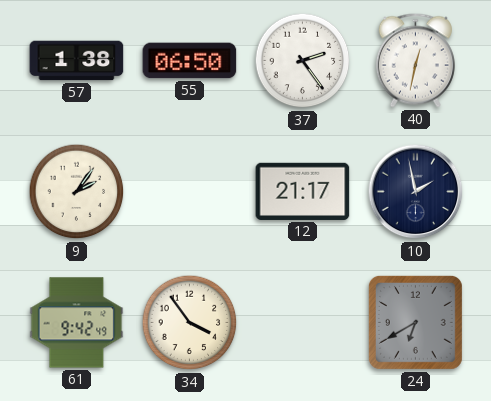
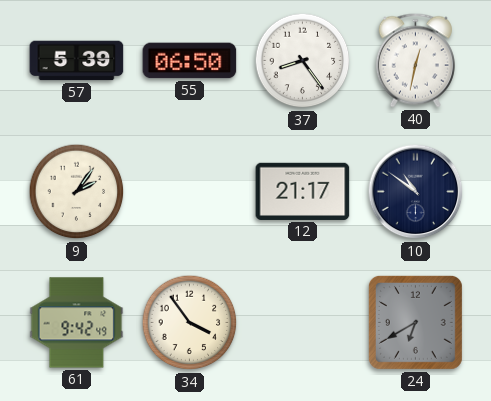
57: 1:38 -> 5:39
37: 2:24 -> 8:24
10: 1:58 -> 10:51
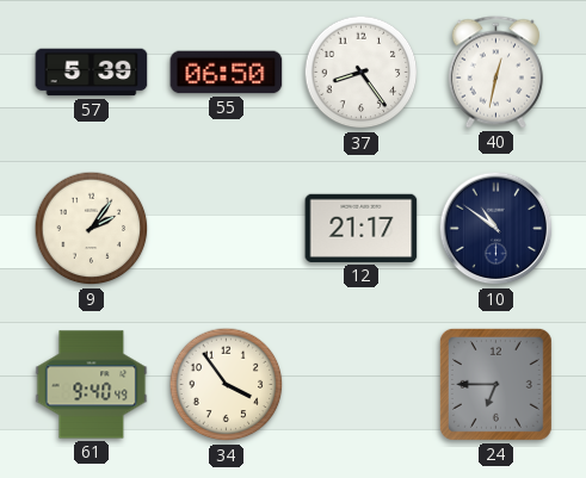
61: 9:42 -> 9:40
24: 6:40 -> 6:45
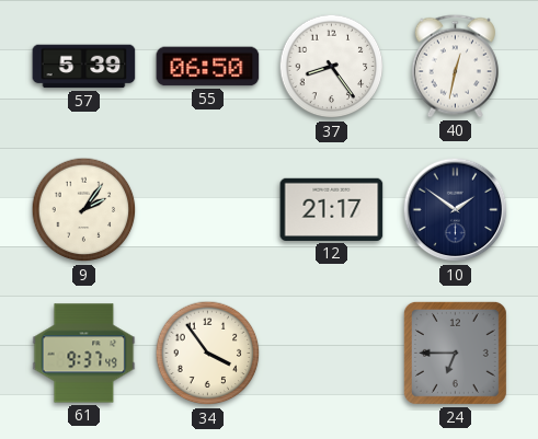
10: 10:51 -> 1:51
61: 9:40 -> 9:37
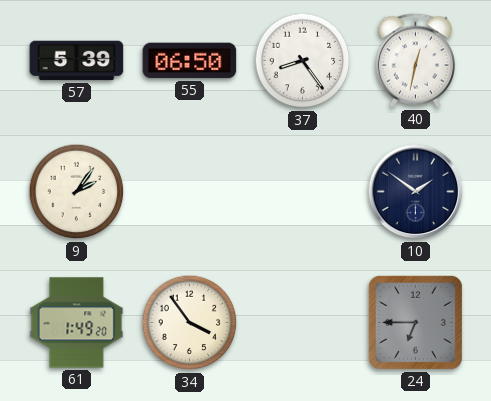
12: 21:17 -> none
61: 9:37 -> 1:49
